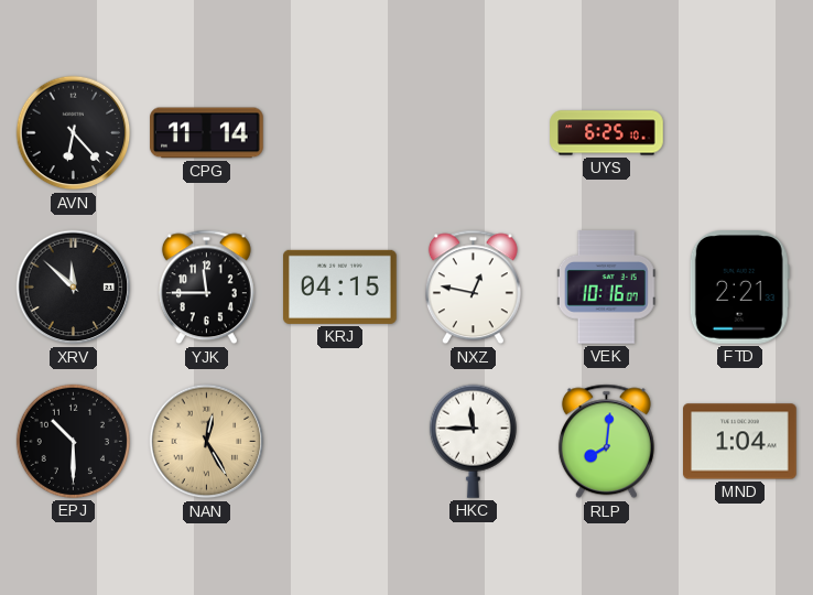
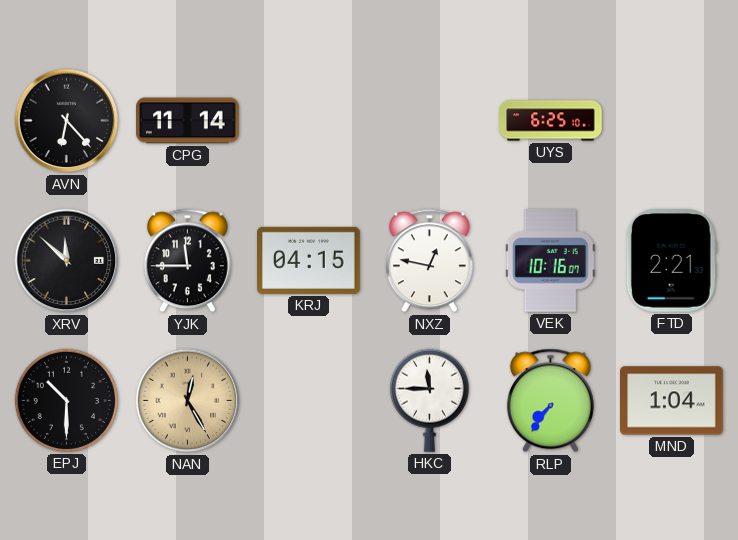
RLP: 8:01 -> 7:36
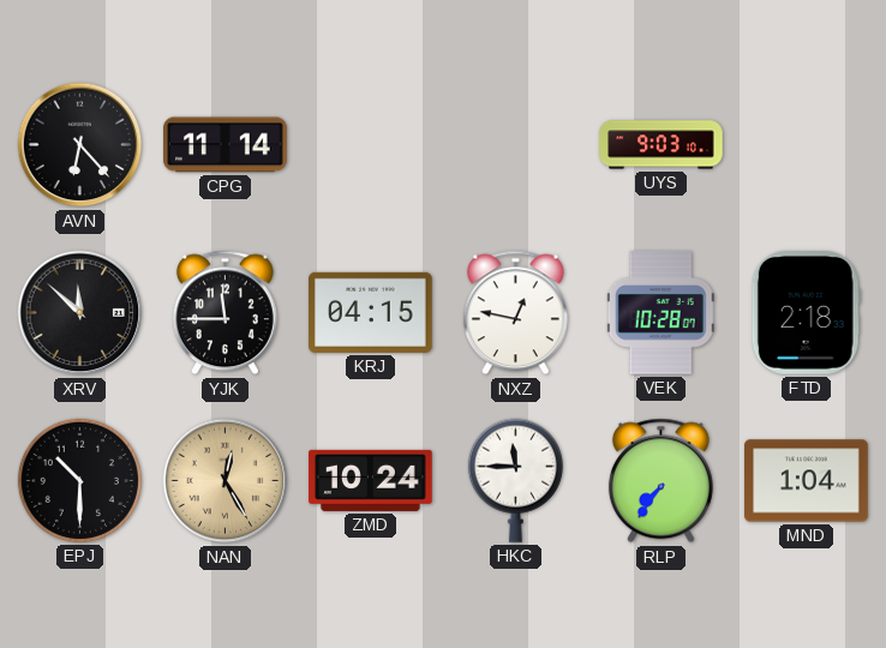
UYS: 6:25 -> 9:03
VEK: 10:16 -> 10:28
FTD: 2:21 -> 2:18
ZMD: none -> 10:24
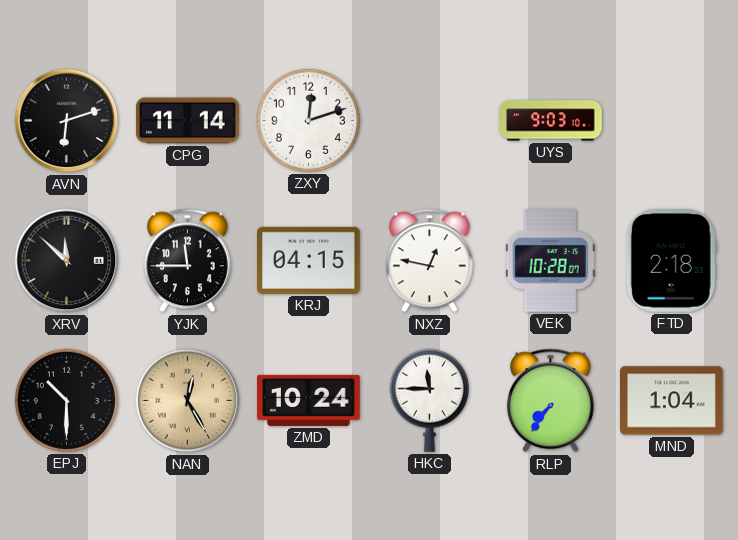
AVN: 6:23 -> 6:12
ZXY: none -> 12:12
